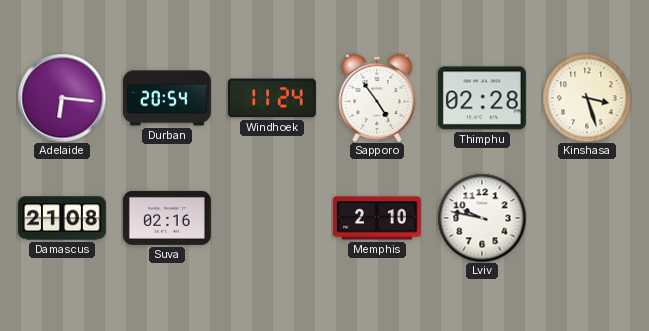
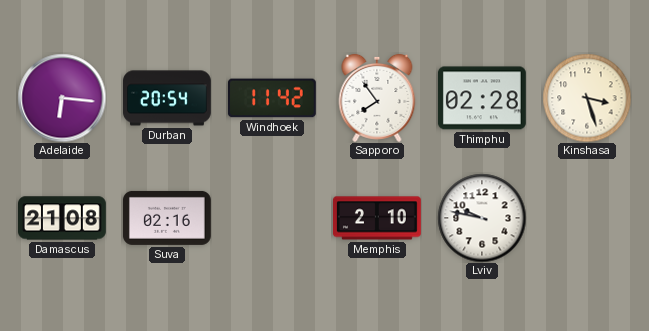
Windhoek: 11:24 -> 11:42
Sapporo: 4:54 -> 7:54
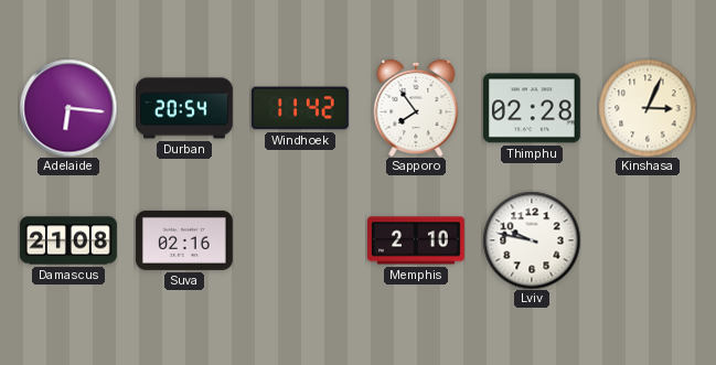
Kinshasa: 3:27 -> 3:04
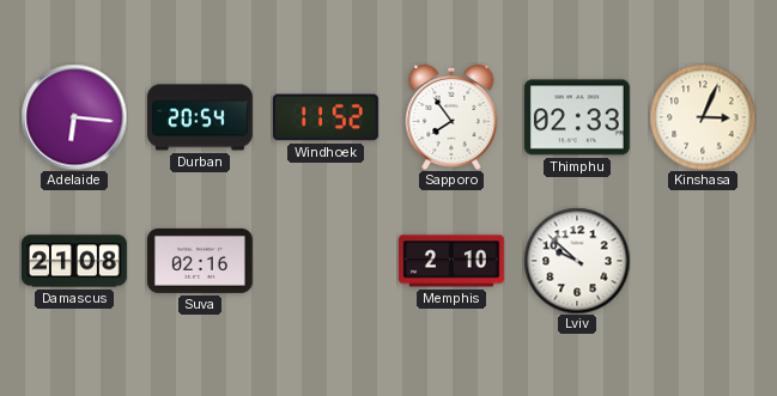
Windhoek: 11:42 -> 11:52
Thimphu: 02:28 -> 02:33
Lviv: 9:47 -> 9:52
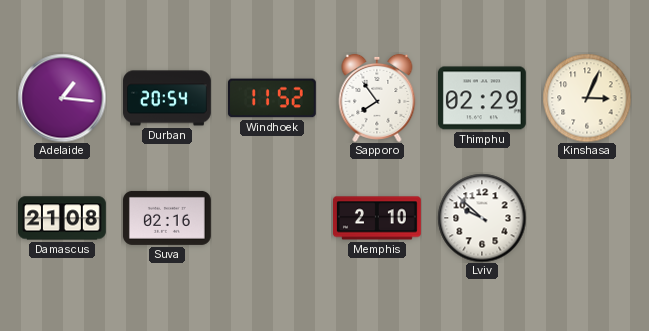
Adelaide: 6:16 -> 1:16
Thimphu: 02:33 -> 02:29
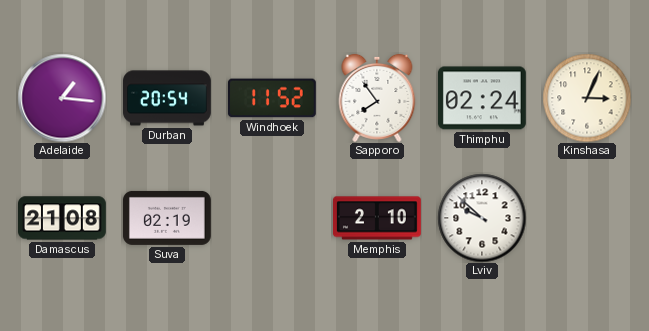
Thimphu: 02:29 -> 02:24
Suva: 02:16 -> 02:19
